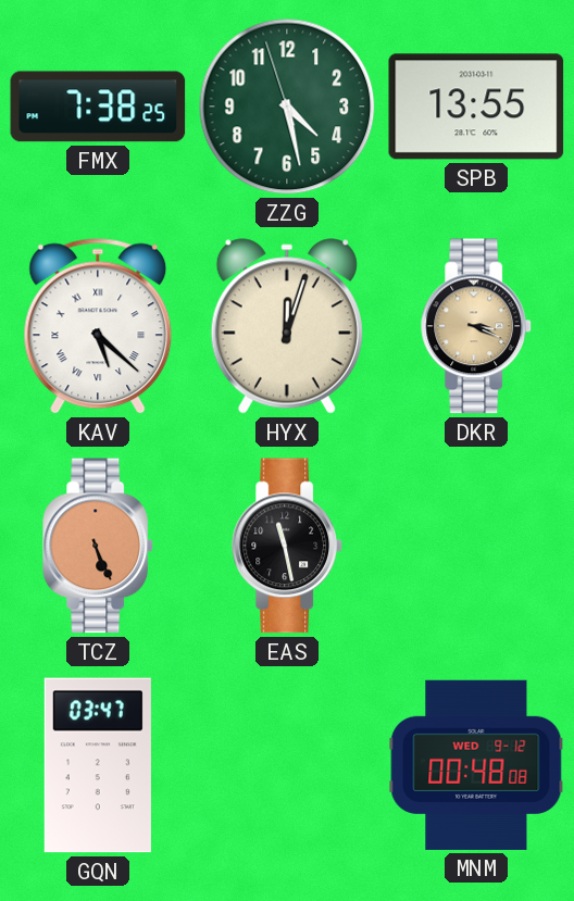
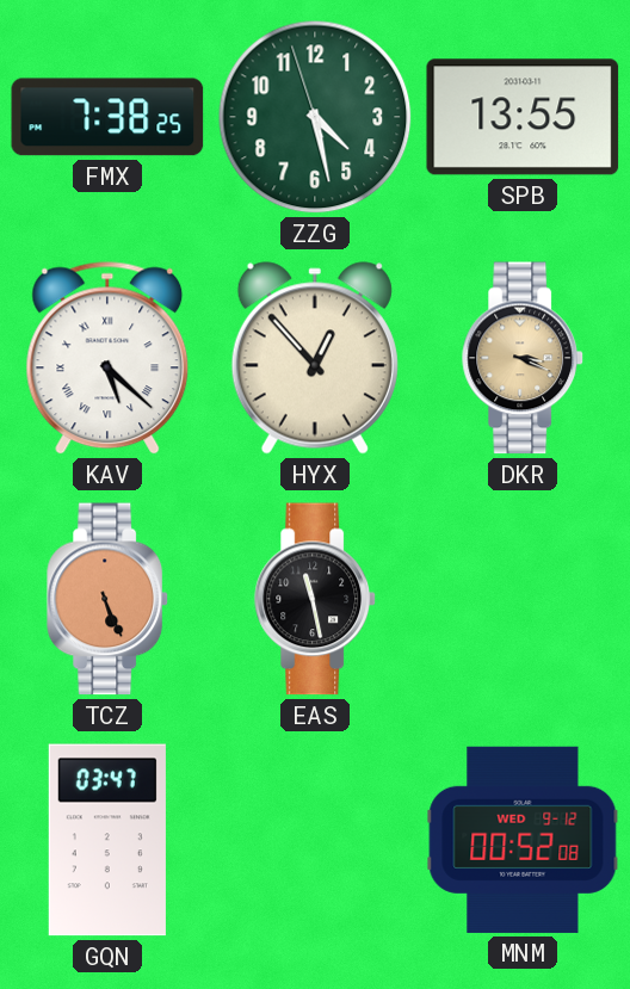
HYX: 12:03 -> 12:53
MNM: 00:48 -> 00:52
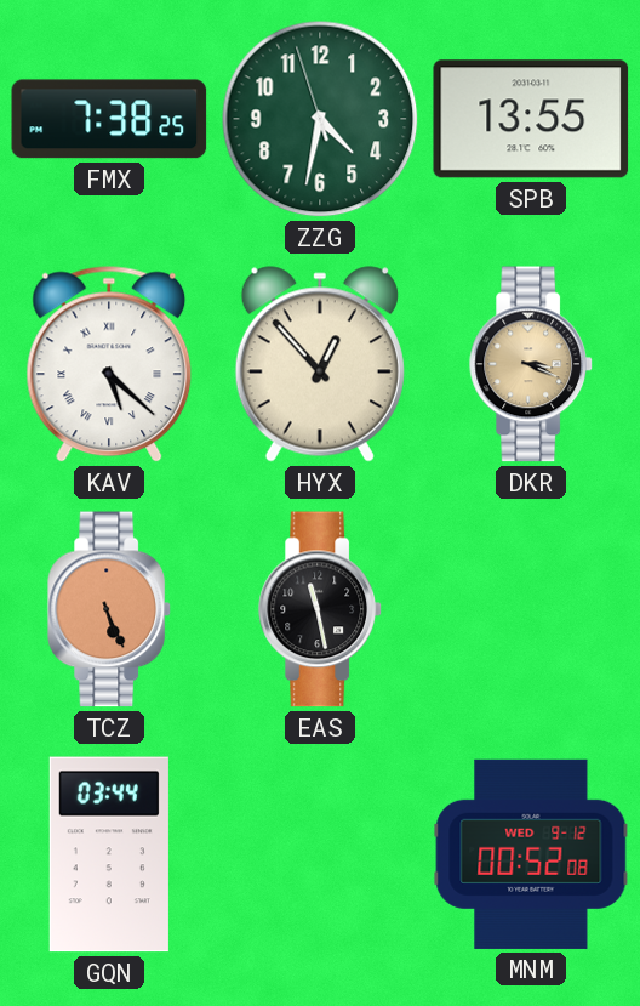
ZZG: 4:27 -> 4:31
GQN: 03:47 -> 03:44
